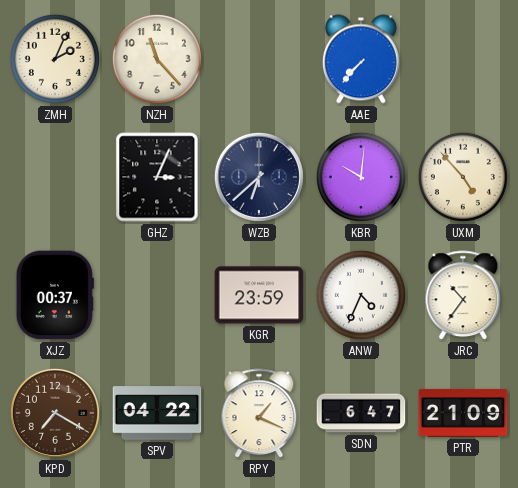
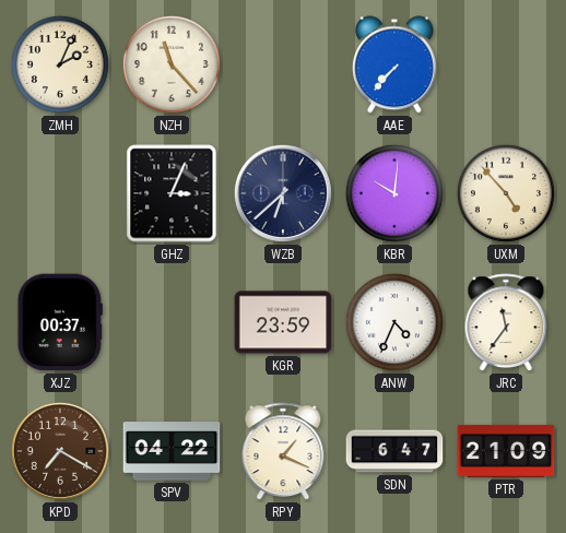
JRC: 10:36 -> 11:36
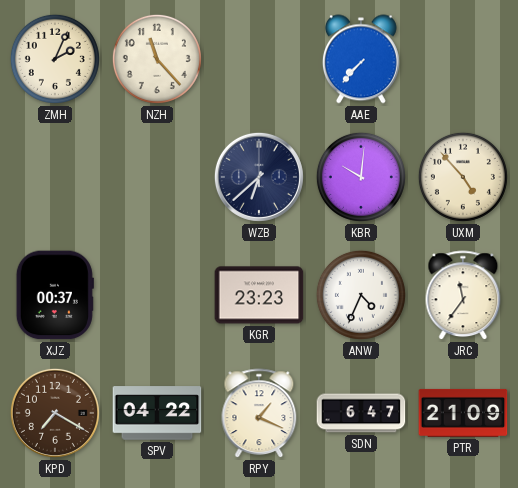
GHZ: 3:04 -> none
KGR: 23:59 -> 23:23
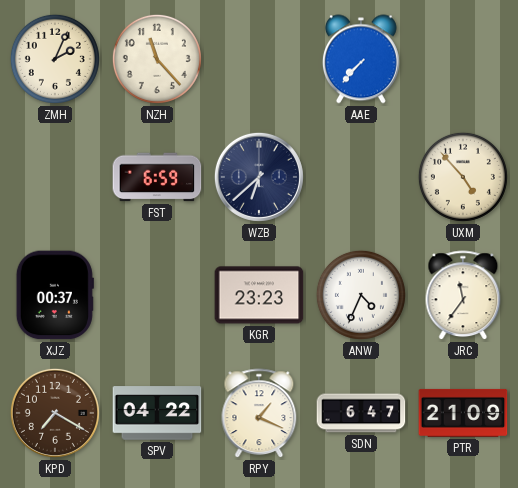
FST: none -> 6:59
KBR: 10:01 -> none
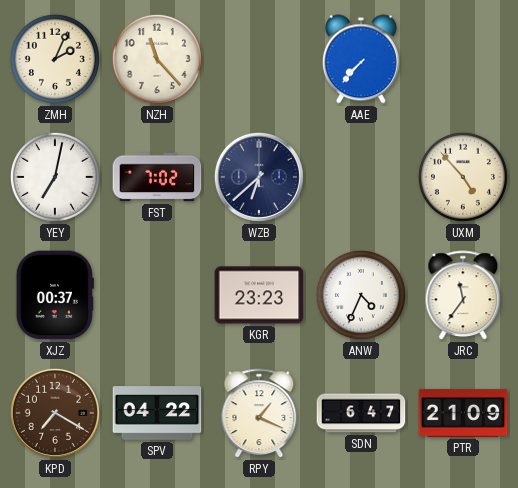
YEY: none -> 7:02
FST: 6:59 -> 7:02
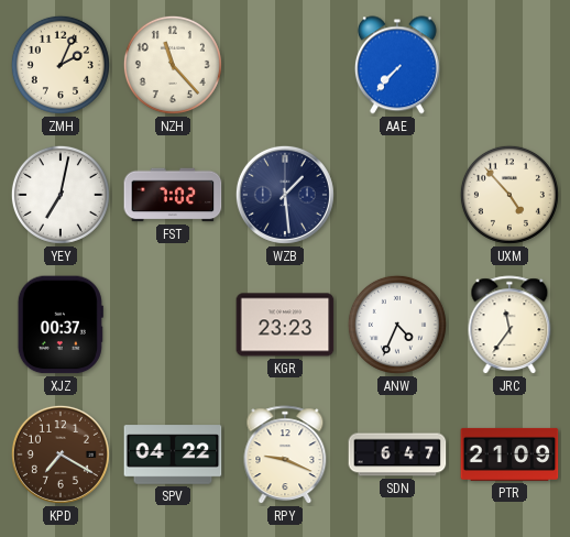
WZB: 6:38 -> 1:29
RPY: 1:19 -> 9:19
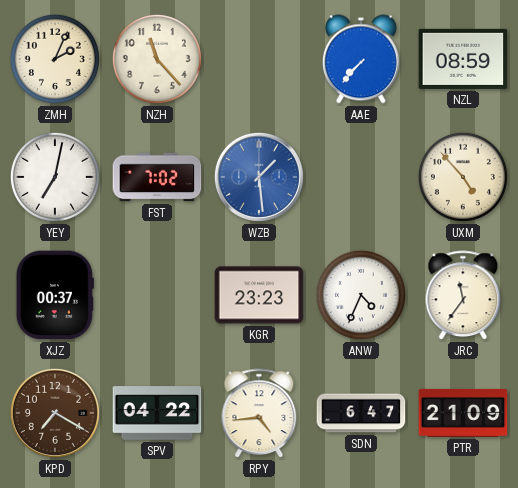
NZL: none -> 08:59
WZB dial: navy -> blue
RPY: 9:19 -> 4:44
